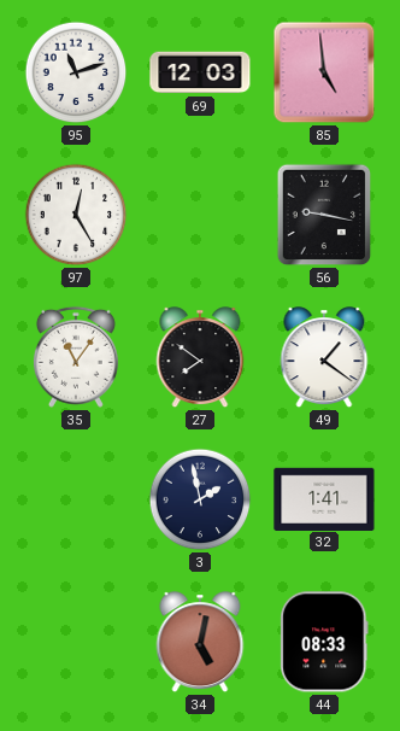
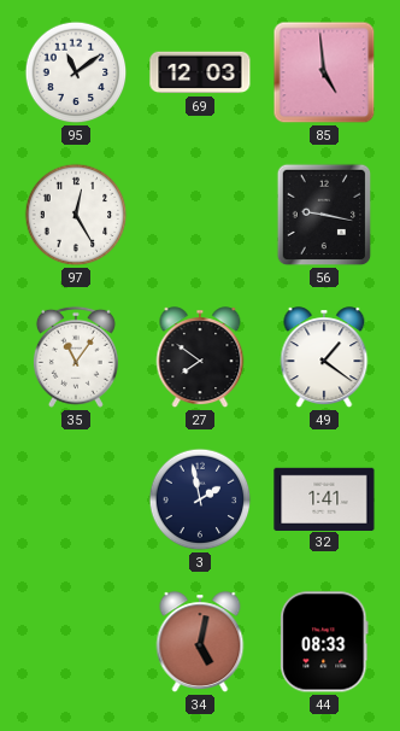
95: 11:12 -> 11:09
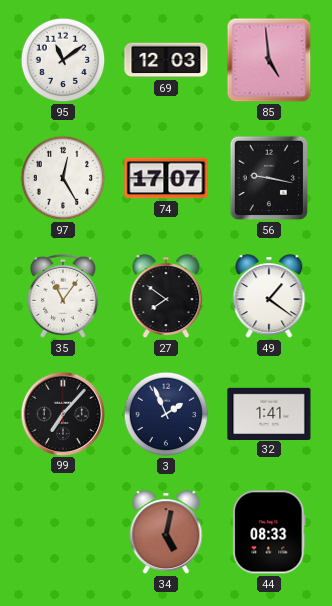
74: none -> 17:07
99: none -> 7:07
3: 1:58 -> 1:56
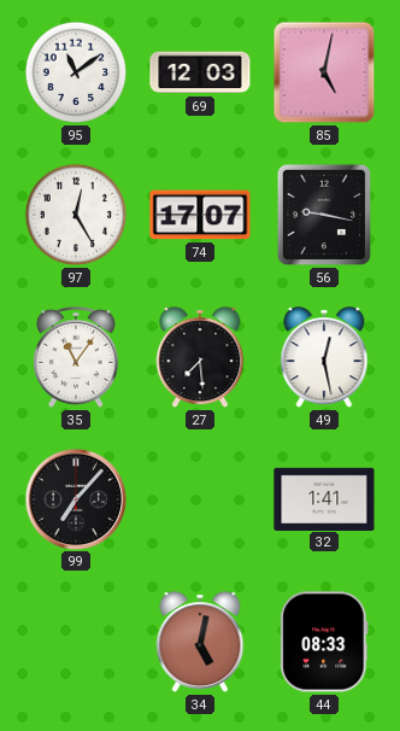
85: 4:59 -> 5:02
27: 7:51 -> 7:29
49: 1:21 -> 12:28
3: 1:56 -> none
